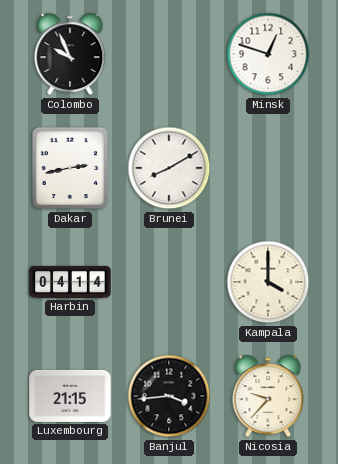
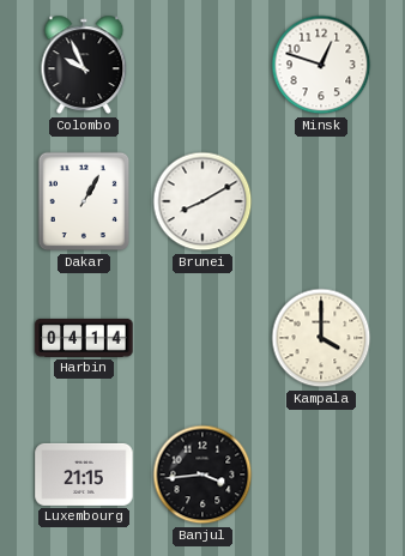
Dakar: 2:43 -> 1:05
Nicosia: 9:37 -> none
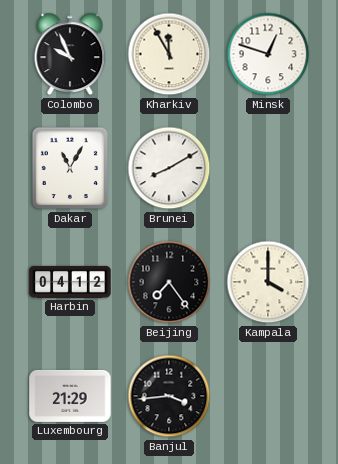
Kharkiv: none -> 11:55
Dakar: 1:05 -> 11:05
Harbin: 04:14 -> 04:12
Beijing: none -> 7:24
Luxembourg: 21:15 -> 21:29
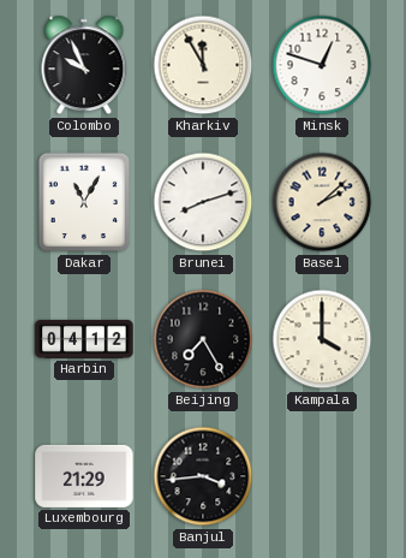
Brunei: 8:10 -> 8:12
Basel: none -> 2:08
Beijing: 7:24 -> 7:25
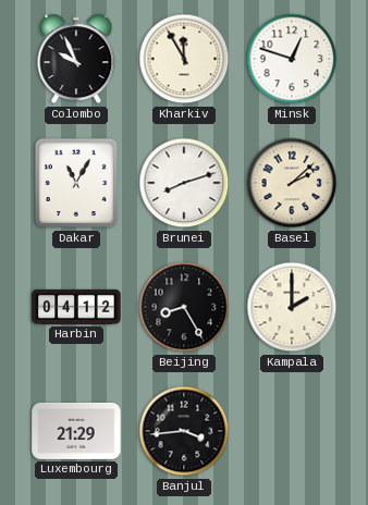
Beijing: 7:25 -> 8:25
Kampala: 4:00 -> 2:00
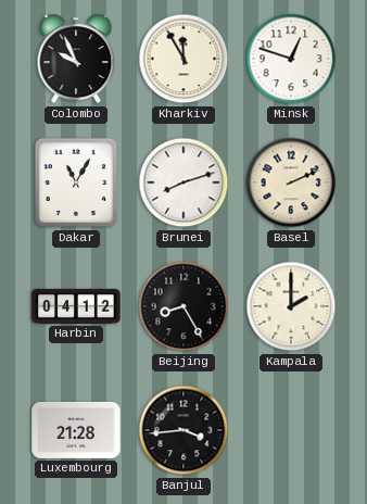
Basel: 2:08 -> 2:11
Luxembourg: 21:29 -> 21:28
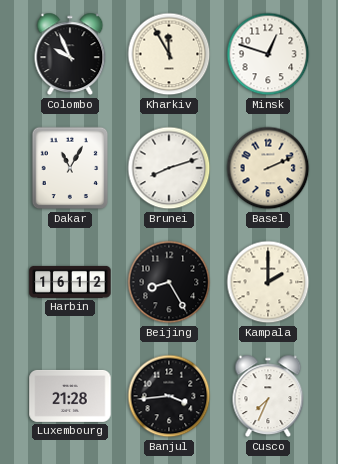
Harbin: 04:12 -> 16:12
Cusco: none -> 7:34
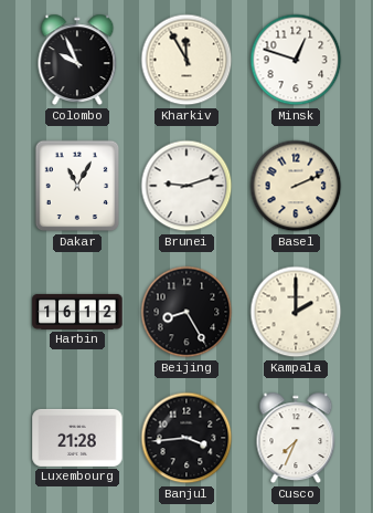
Brunei: 8:12 -> 9:12
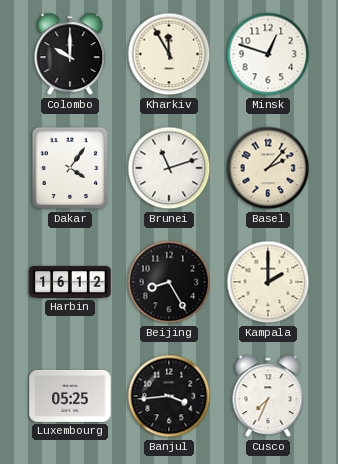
Colombo: 9:56 -> 10:00
Dakar: 11:05 -> 4:06
Brunei: 9:12 -> 11:12
Basel: 2:11 -> 2:07
Luxembourg: 21:28 -> 05:25
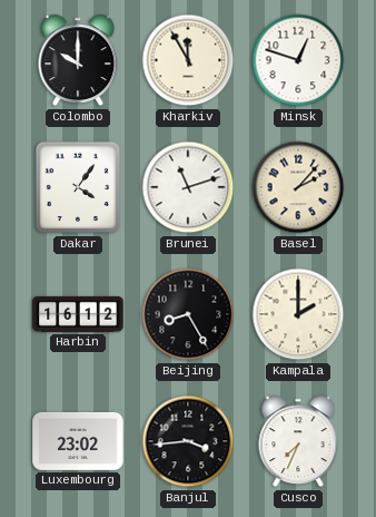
Luxembourg: 05:25 -> 23:02
